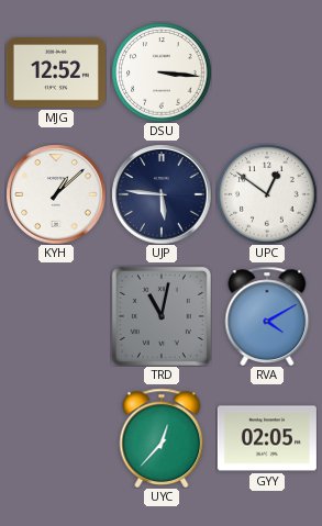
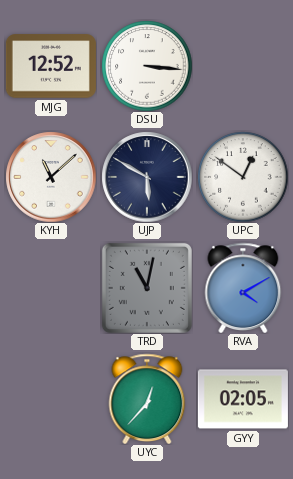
KYH: 1:08 -> 11:08
UJP: 5:46 -> 5:50
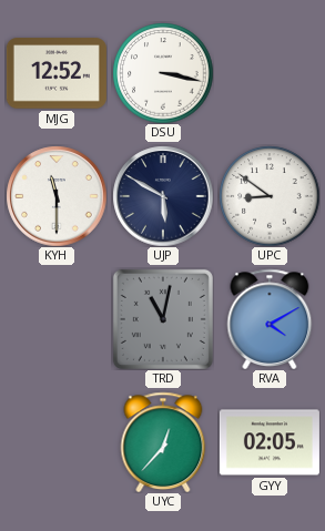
DSU: 3:16 -> 3:17
KYH: 11:08 -> 11:30
UPC: 12:51 -> 8:51
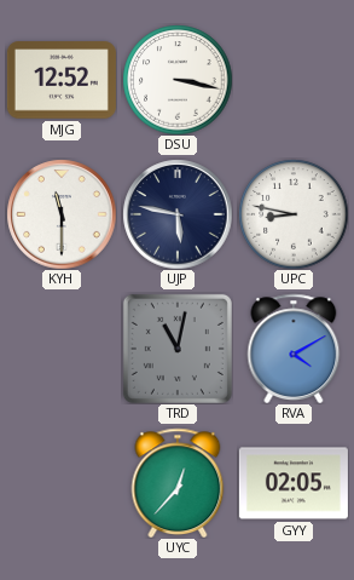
UJP: 5:50 -> 5:47
UPC: 8:51 -> 8:47
